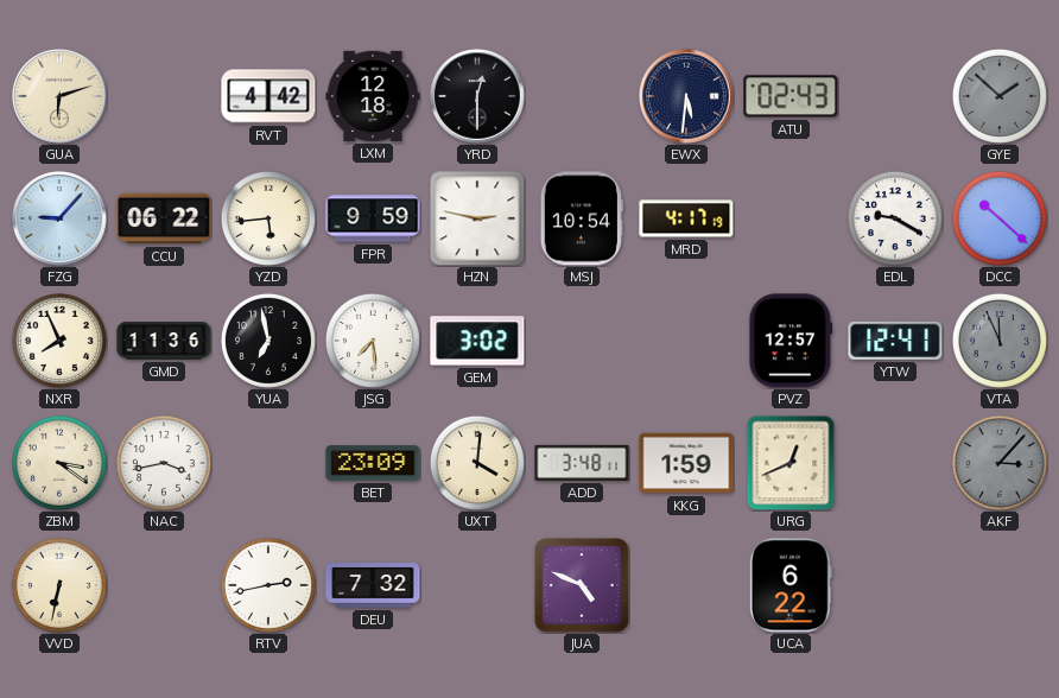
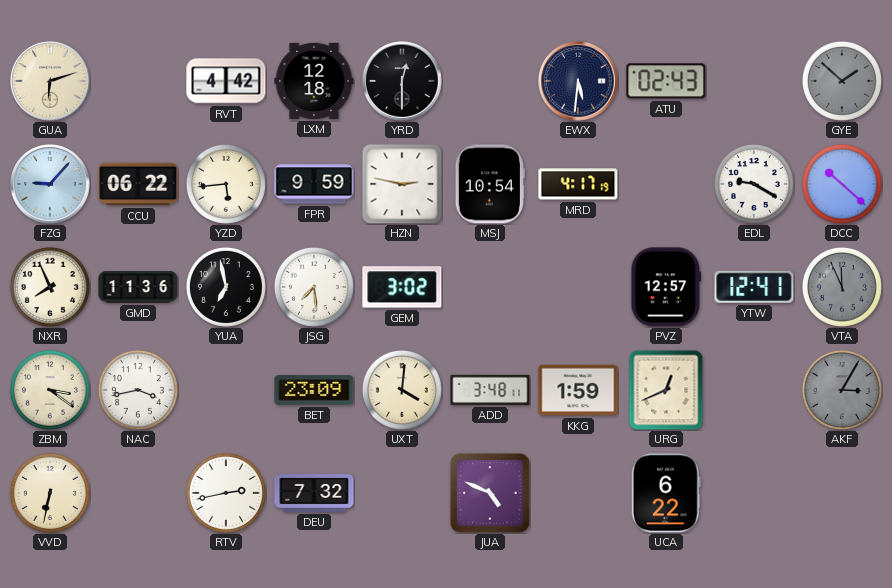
AKF: 3:07 -> 3:05
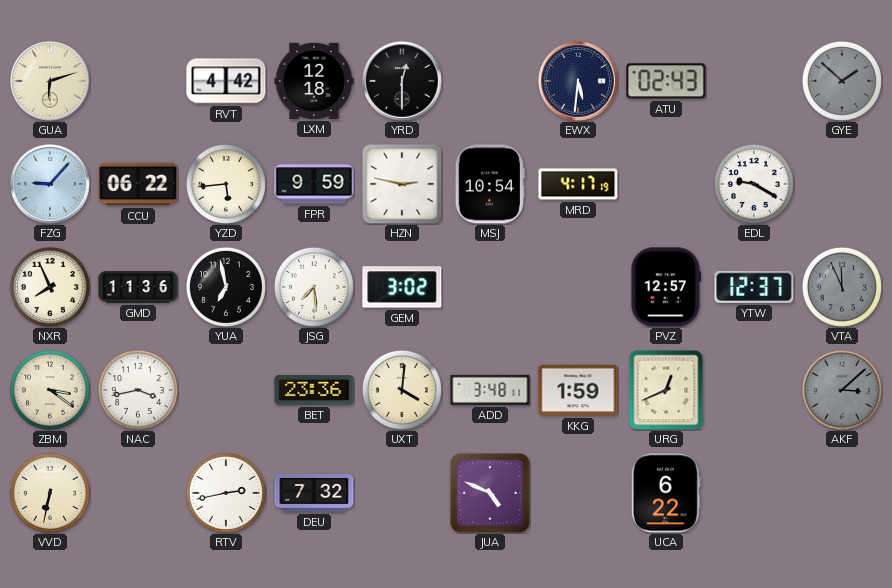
DCC: 10:22 -> none
YTW: 12:41 -> 12:37
BET: 23:09 -> 23:36
AKF: 3:05 -> 3:08
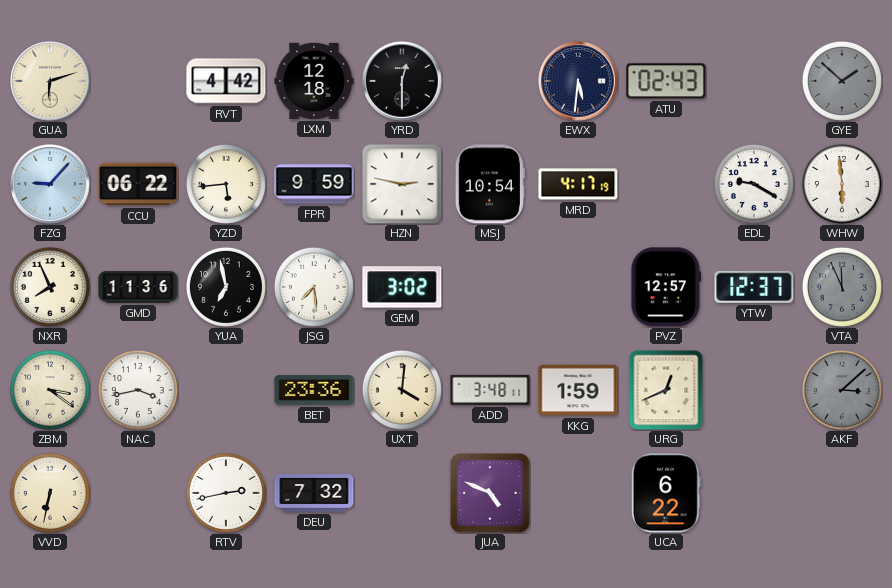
WHW: none -> 5:59
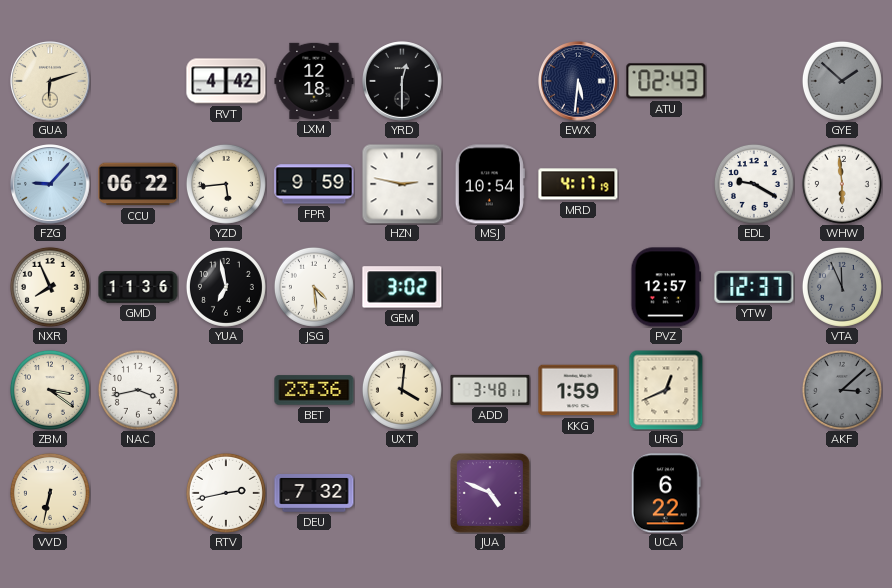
JSG: 7:29 -> 4:29
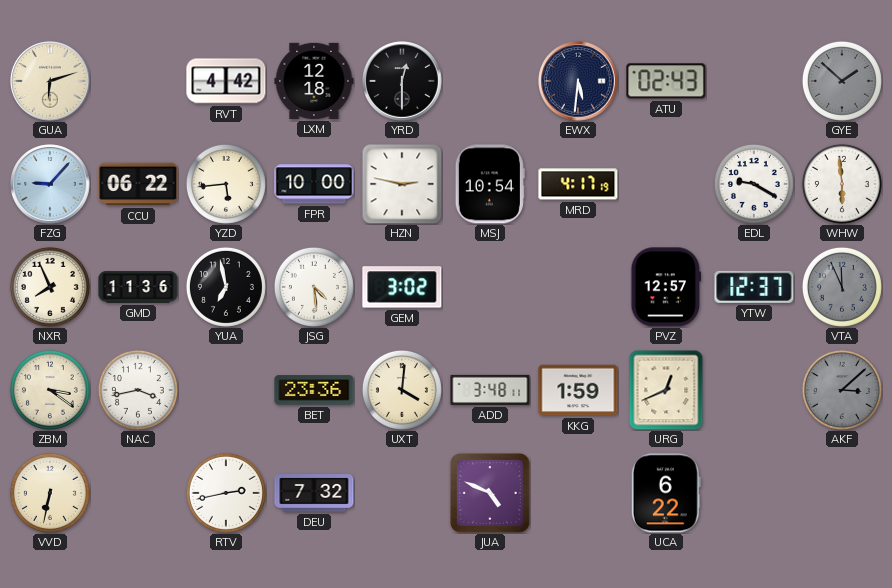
FPR: 9:59 -> 10:00
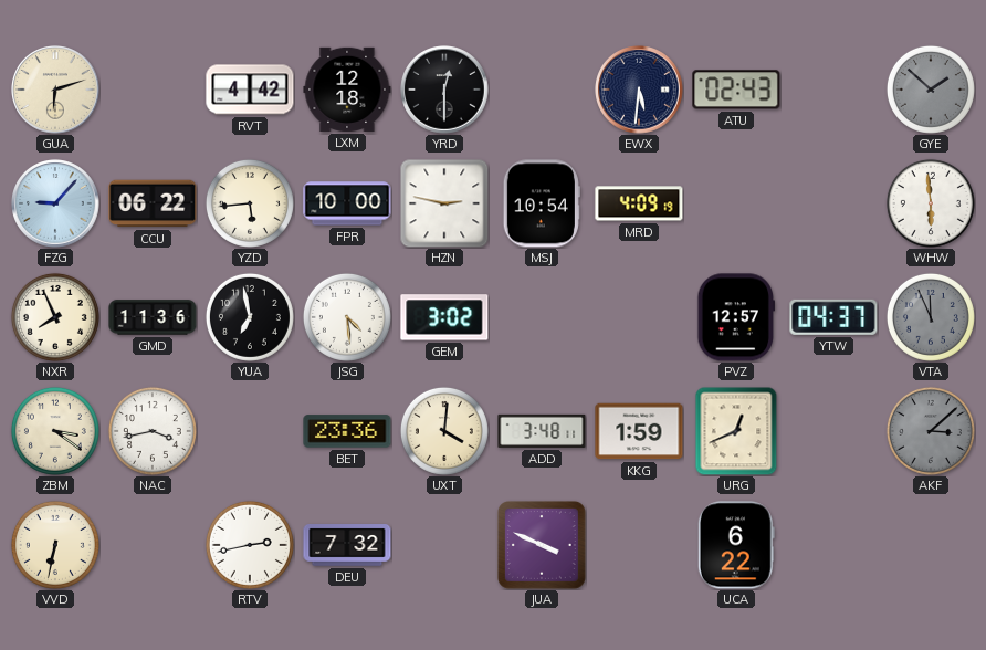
MRD: 4:17 -> 4:09
EDL: 9:20 -> none
YTW: 12:37 -> 04:37
JUA: 4:49 -> 3:49
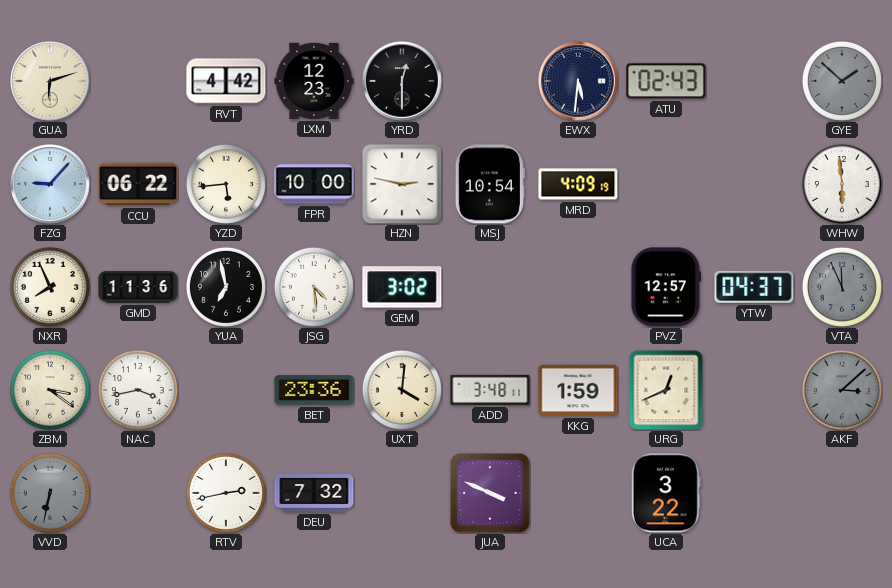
LXM: 12:18 -> 12:23
VVD dial: cream -> grey
UCA: 6:22 -> 3:22
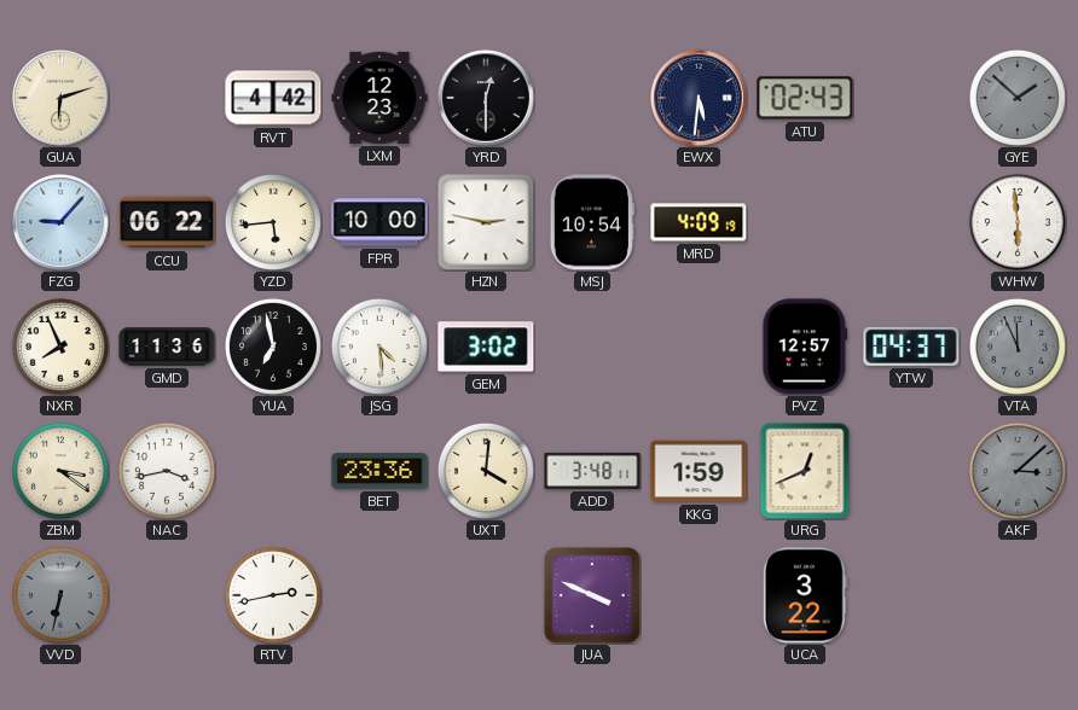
DEU: 7:32 -> none
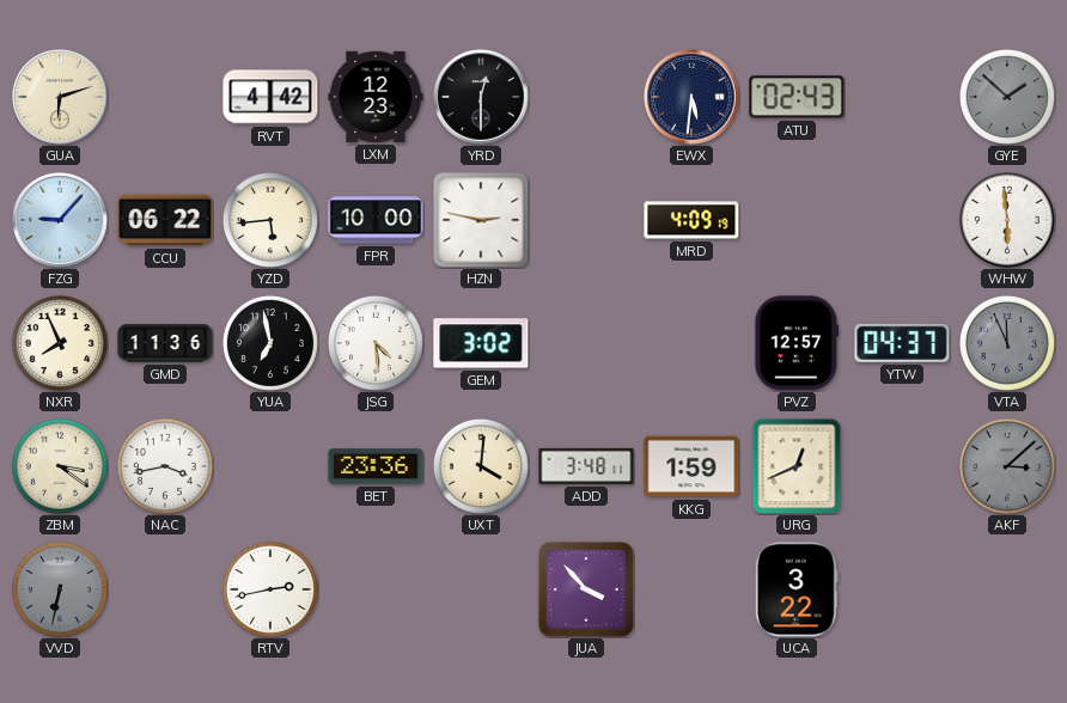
MSJ: 10:54 -> none
JUA: 3:49 -> 3:53
